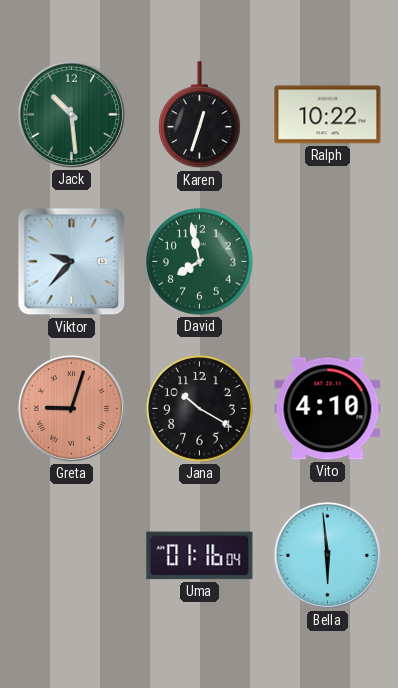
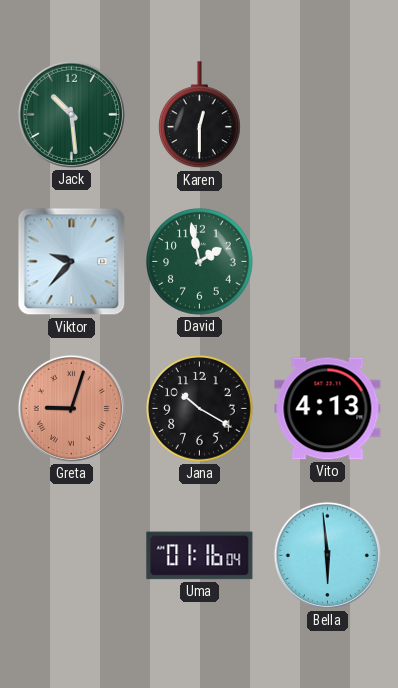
Karen: 12:33 -> 12:30
Ralph: 10:22 -> none
David: 7:58 -> 1:58
Vito: 4:10 -> 4:13
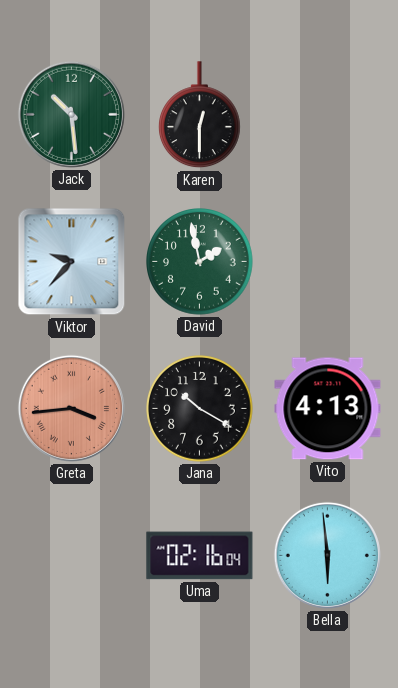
Greta: 9:03 -> 3:44
Uma: 01:16 -> 02:16
